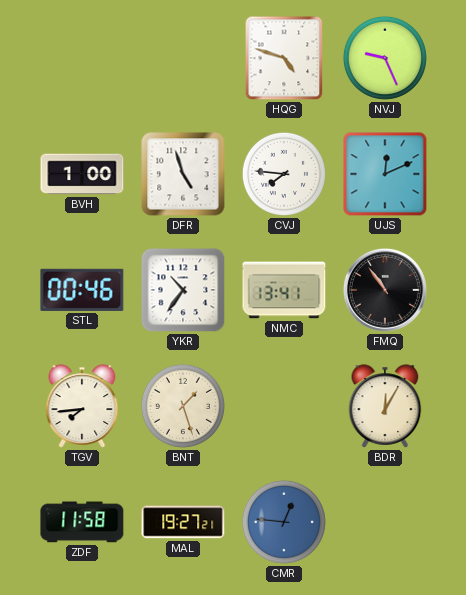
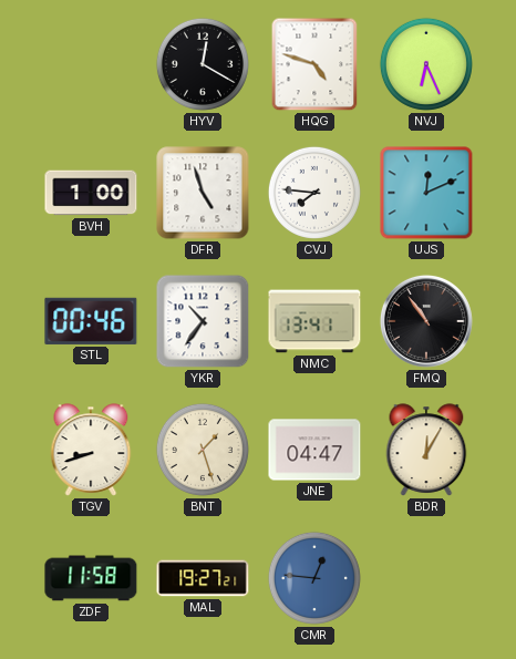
HYV: none -> 12:20
NVJ: 9:26 -> 6:26
TGV: 7:44 -> 8:42
JNE: none -> 04:47
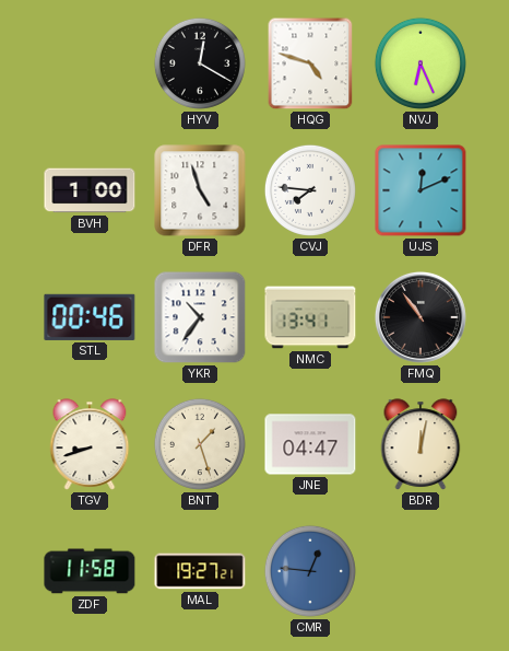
BDR: 12:05 -> 12:02
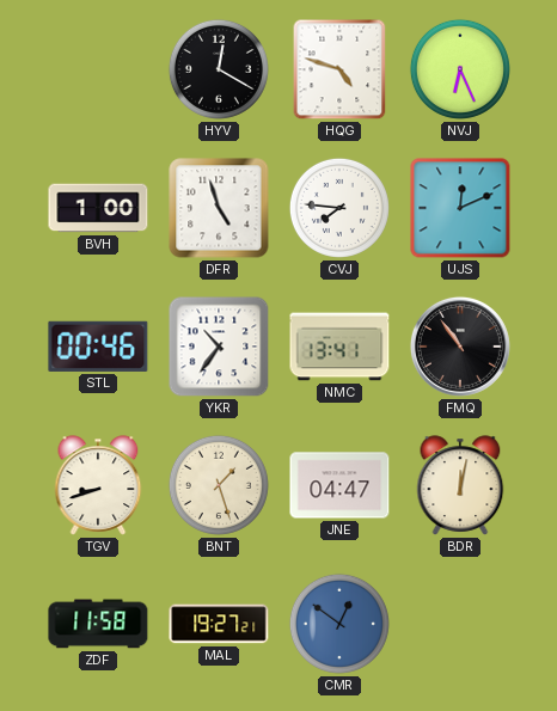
CMR: 12:46 -> 12:51
